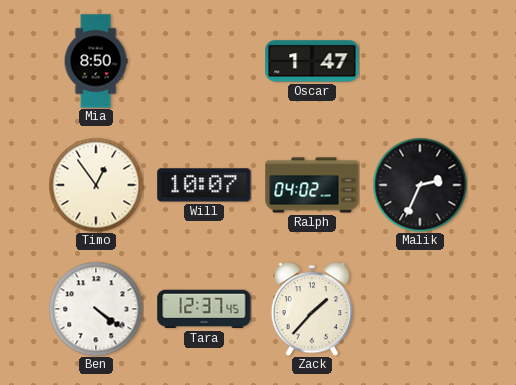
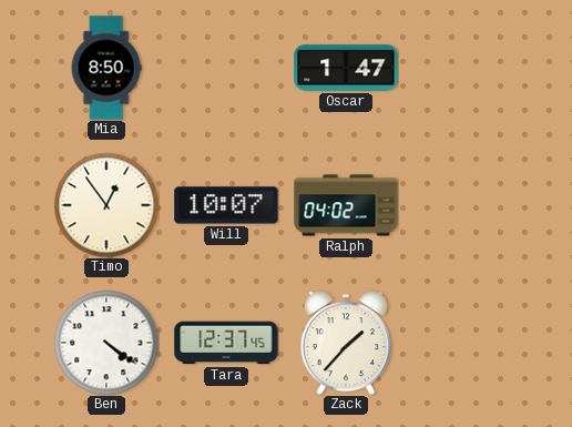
Malik: 2:34 -> none
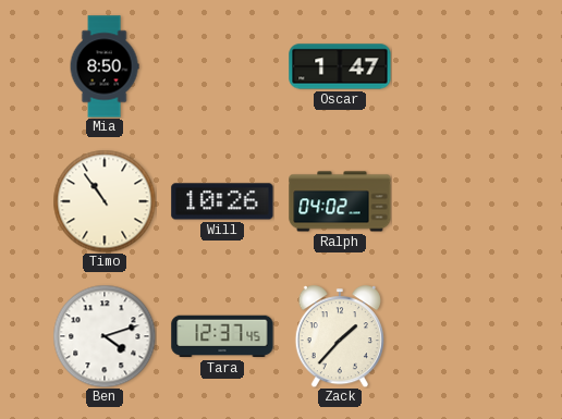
Timo: 12:54 -> 10:54
Will: 10:07 -> 10:26
Ben: 4:21 -> 4:12
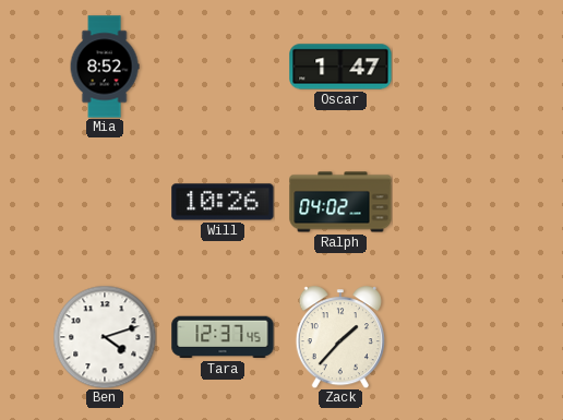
Mia: 8:50 -> 8:52
Timo: 10:54 -> none
